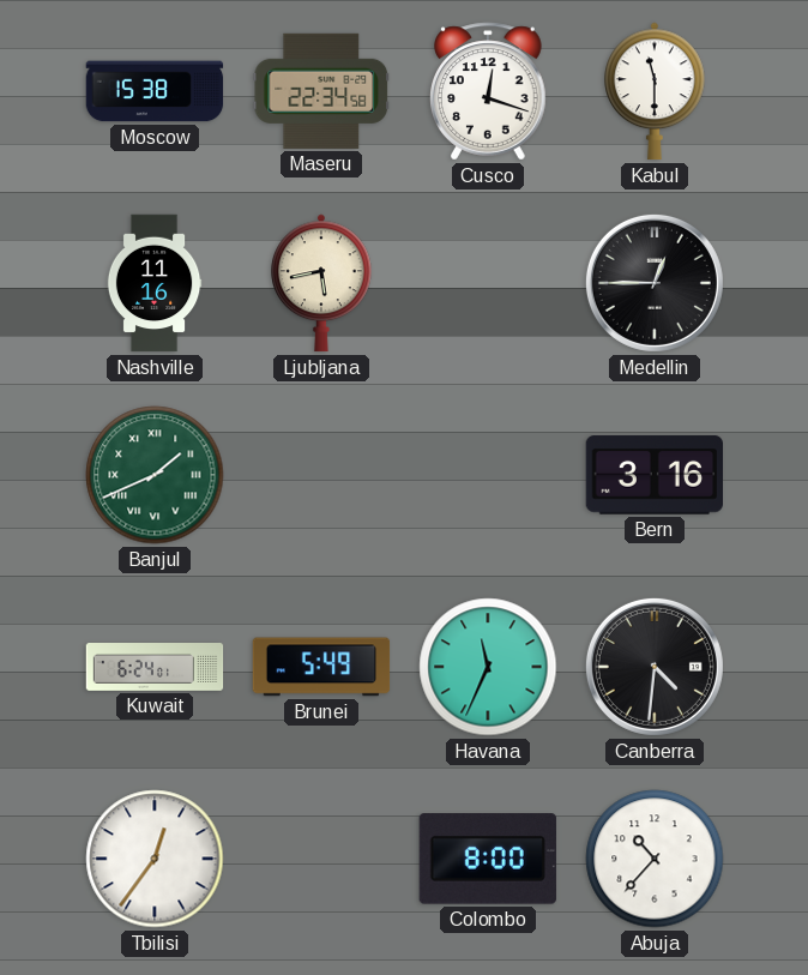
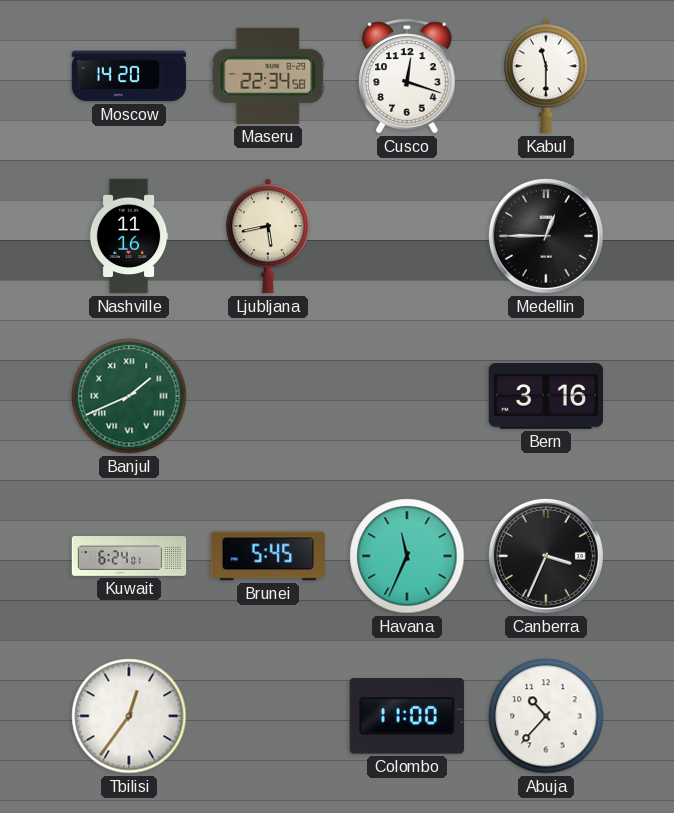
Moscow: 15:38 -> 14:20
Brunei: 5:49 -> 5:45
Canberra: 4:31 -> 3:34
Colombo: 8:00 -> 11:00
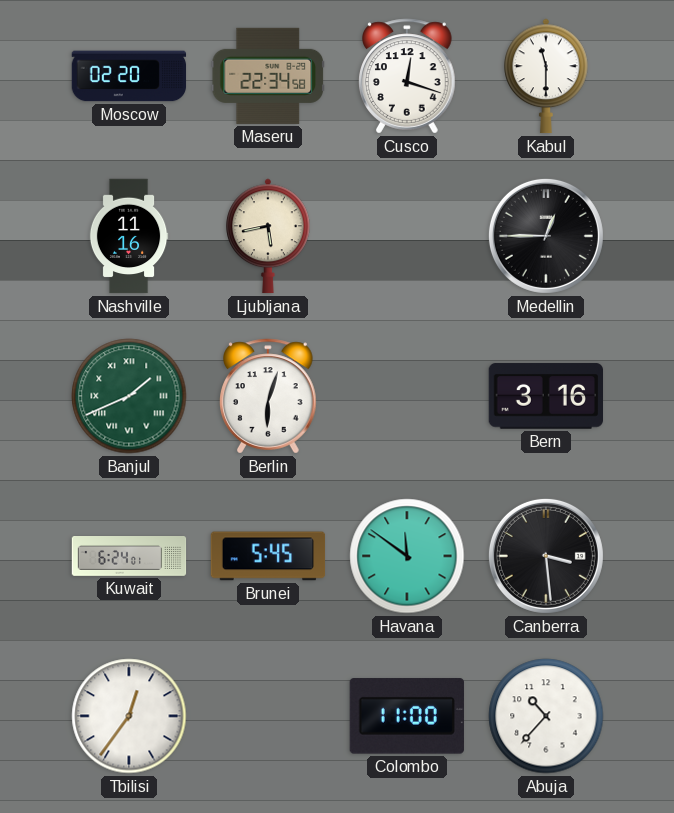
Moscow: 14:20 -> 02:20
Berlin: none -> 6:03
Havana: 11:34 -> 11:51
Canberra: 3:34 -> 3:29
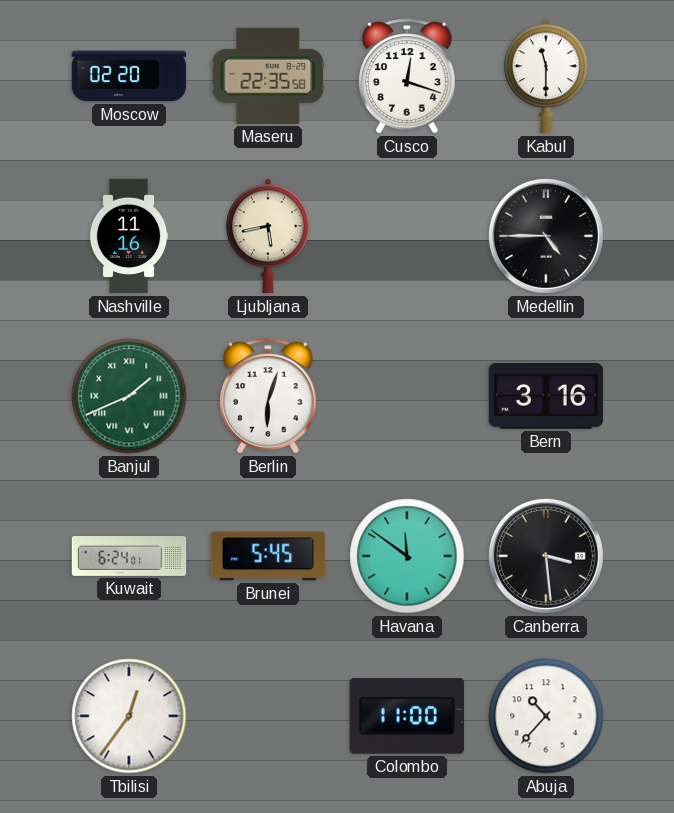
Maseru: 22:34 -> 22:35
Medellin: 12:45 -> 4:45
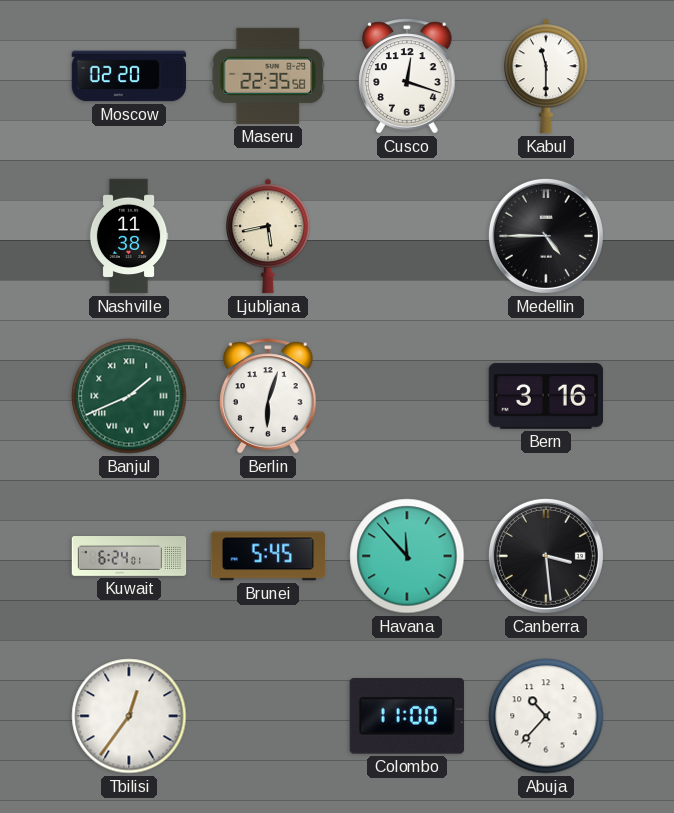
Nashville: 11:16 -> 11:38
Havana: 11:51 -> 11:53
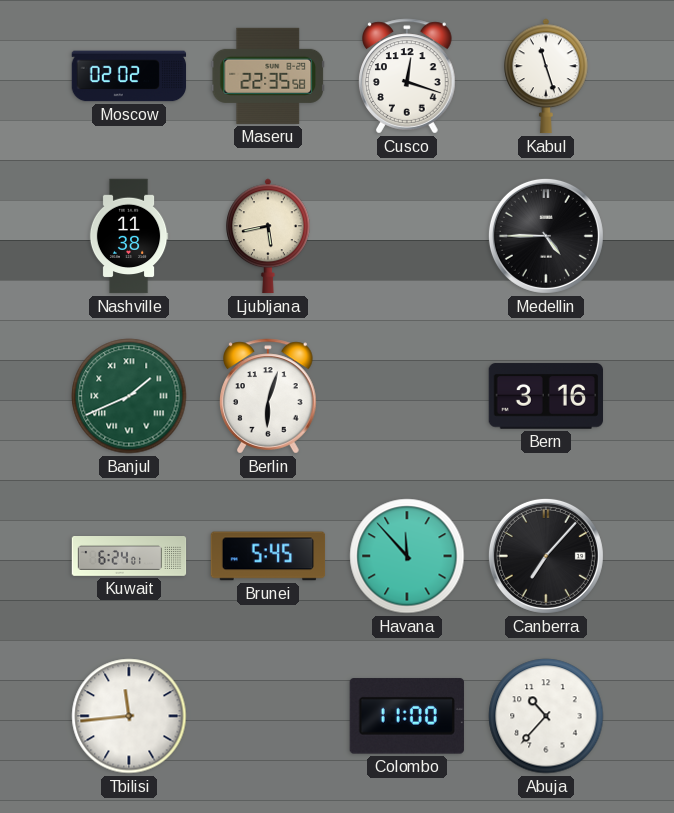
Moscow: 02:20 -> 02:02
Kabul: 11:30 -> 11:27
Canberra: 3:29 -> 7:07
Tbilisi: 12:36 -> 11:44
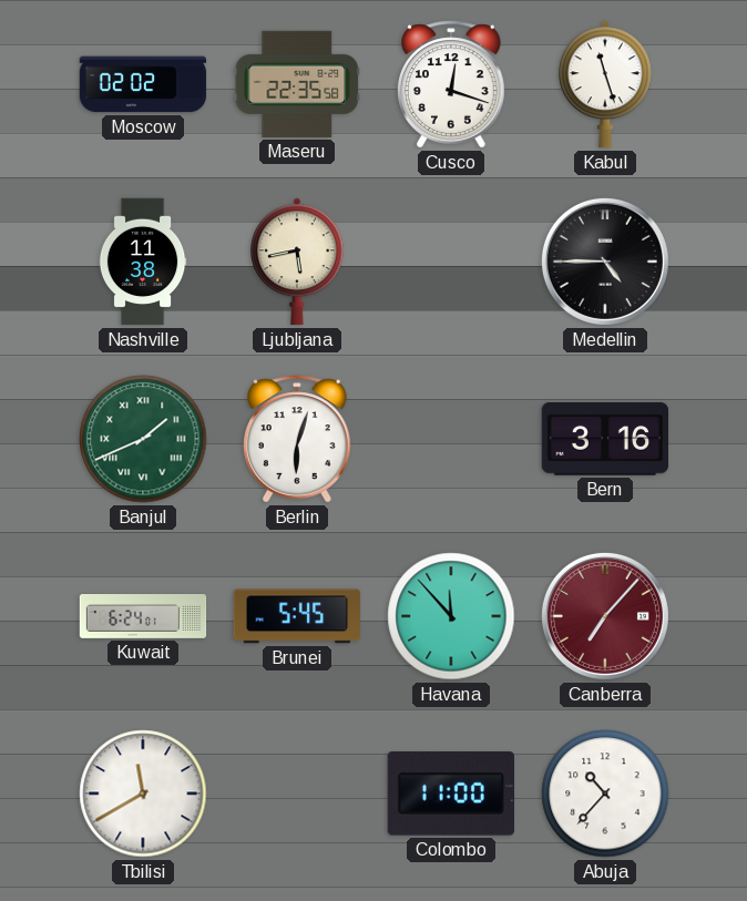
Canberra dial: black -> burgundy
Tbilisi: 11:44 -> 11:40
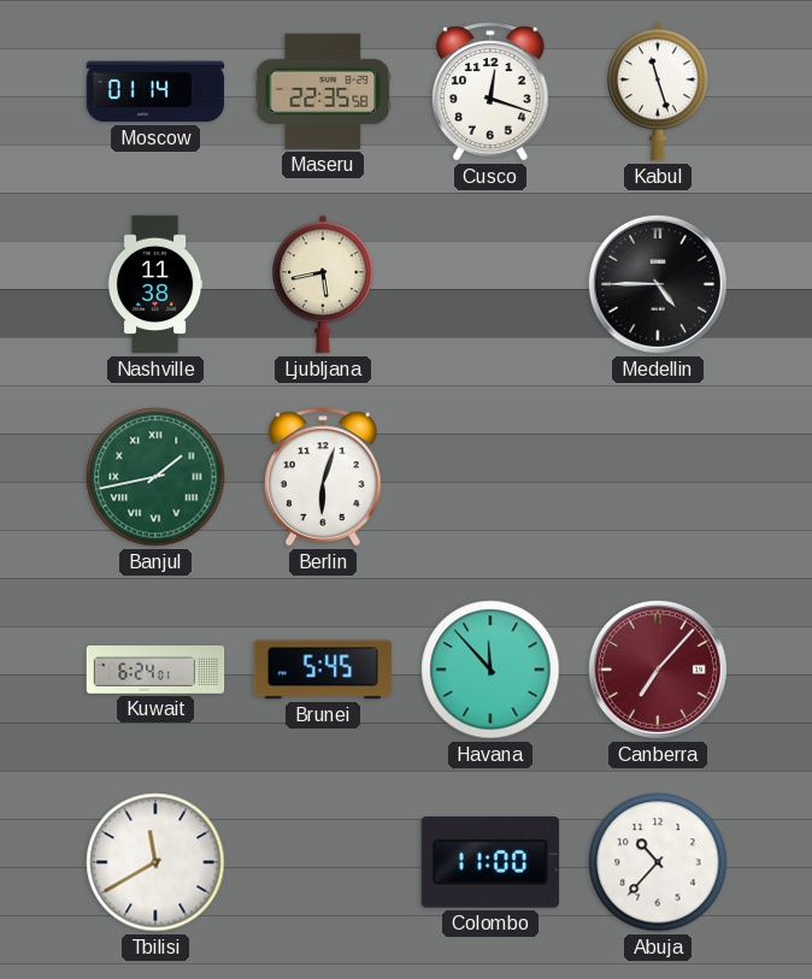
Moscow: 02:02 -> 01:14
Banjul: 1:41 -> 1:43
Bern: 3:16 -> none
